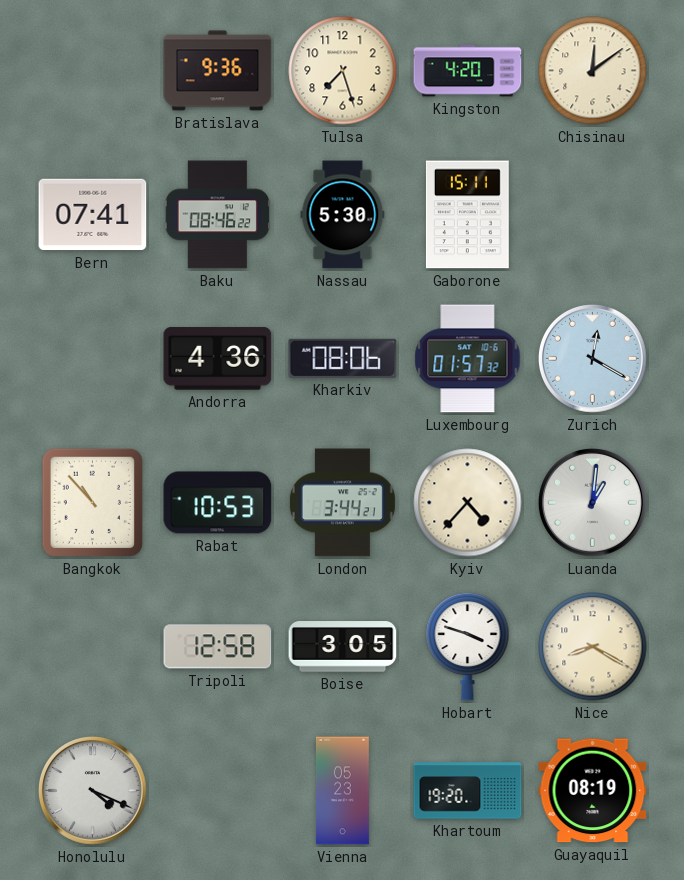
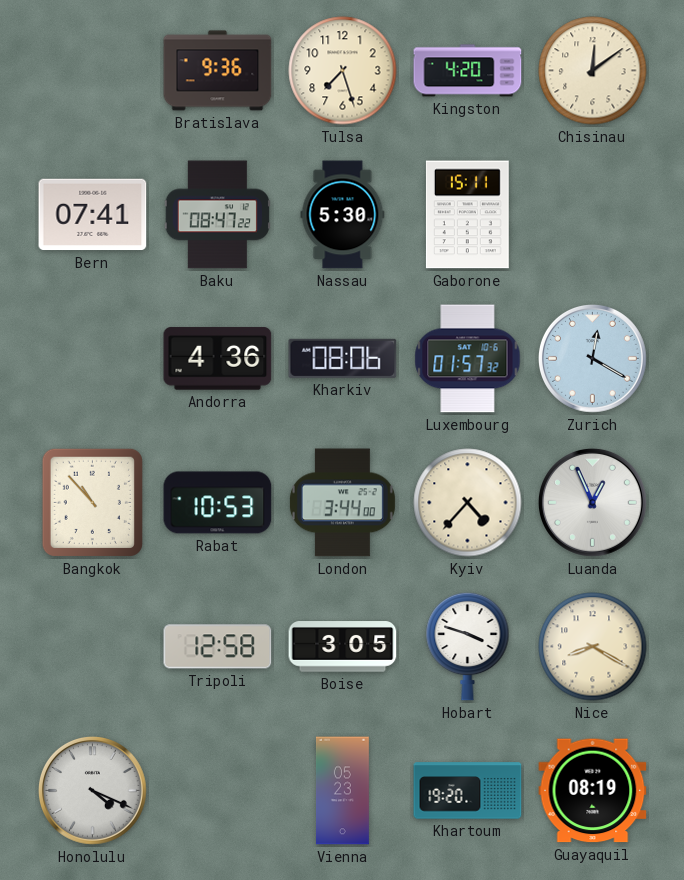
Baku: 08:46 -> 08:47
London: 3:44:21 -> 3:44:00
Luanda: 1:01 -> 12:56
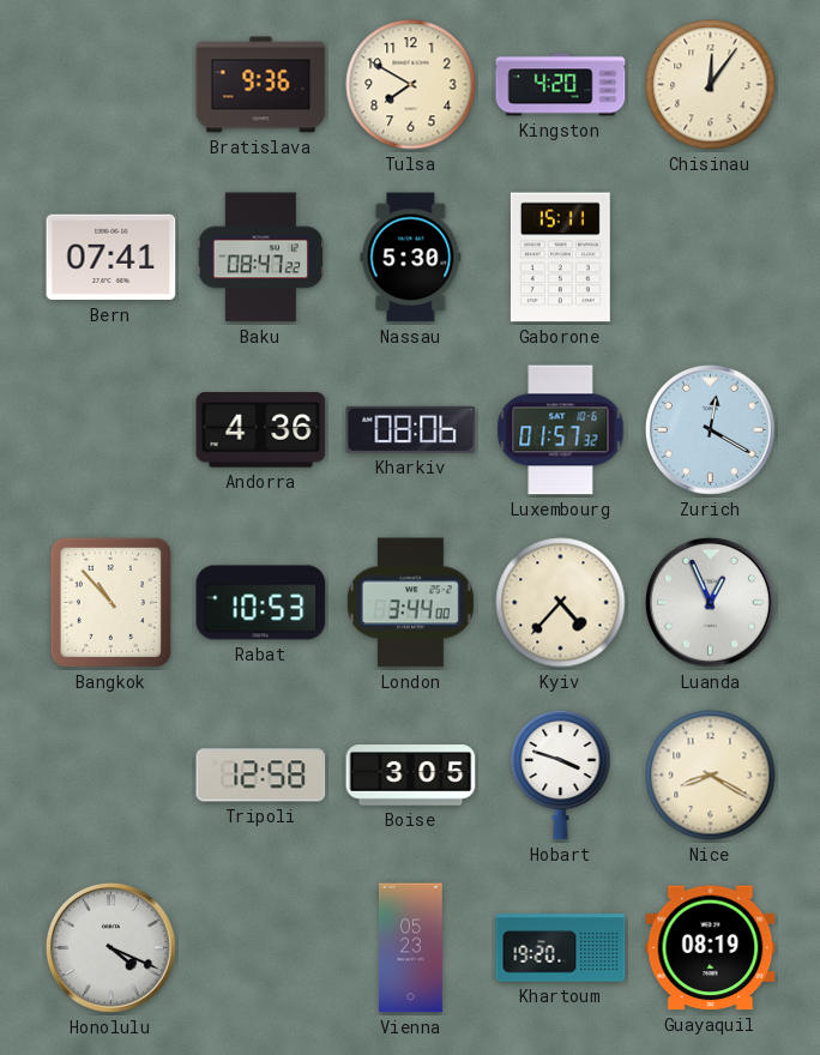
Tulsa: 7:27 -> 7:50
Chisinau: 12:09 -> 12:06
